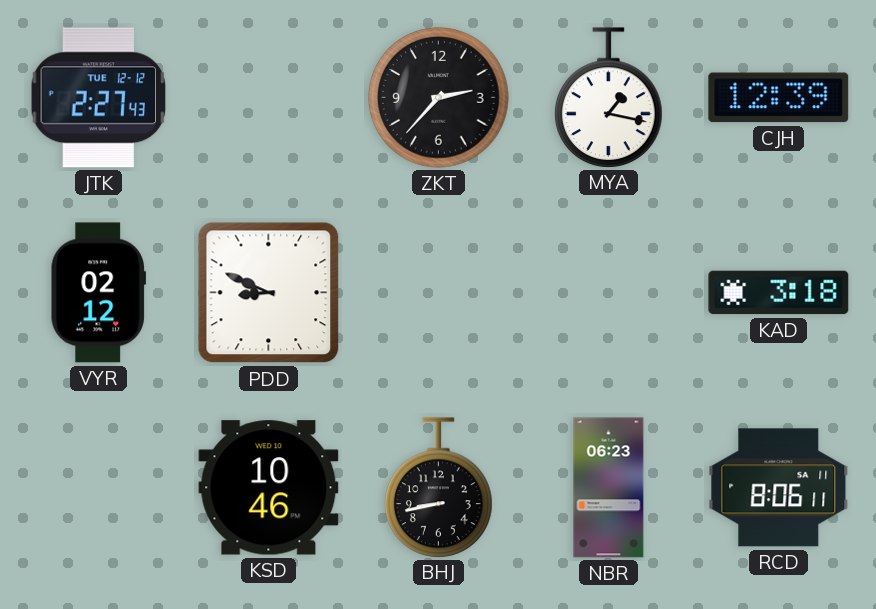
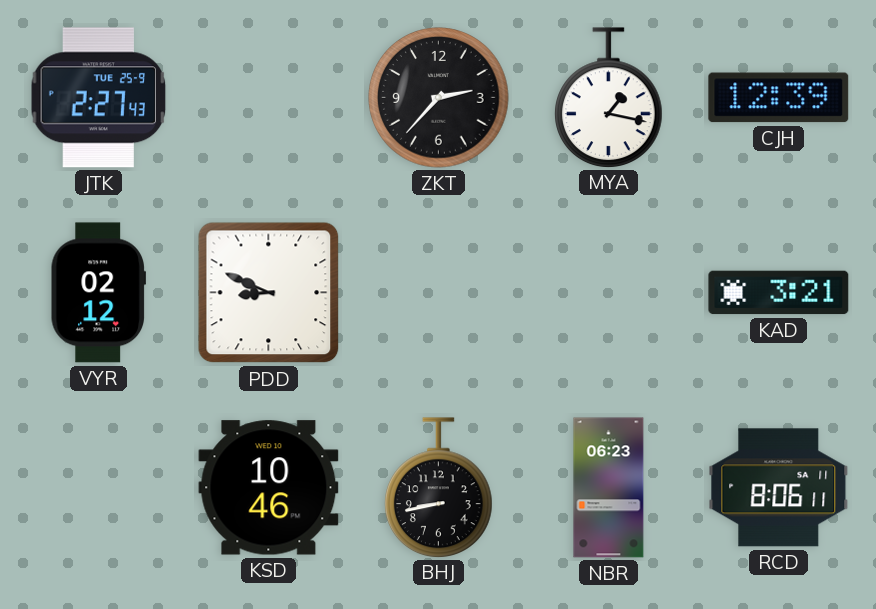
JTK date: TUE 12-12 -> TUE 25-9
KAD: 3:18 -> 3:21
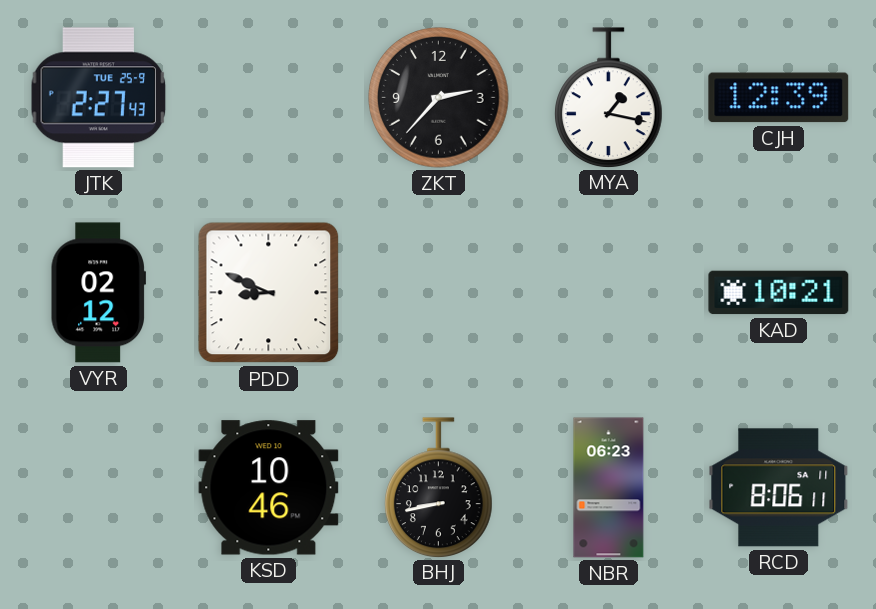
KAD: 3:21 -> 10:21
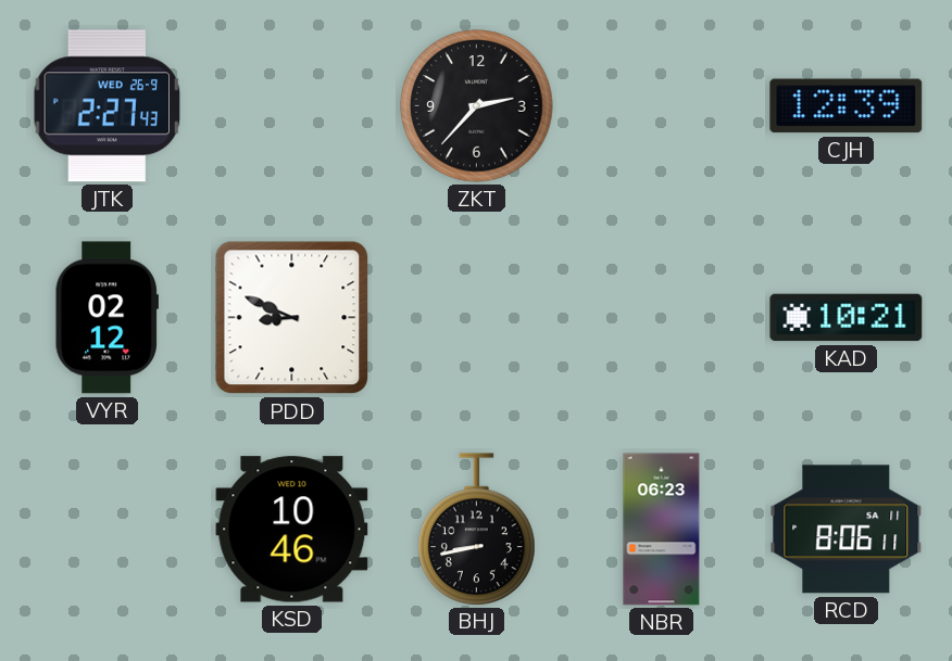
JTK date: TUE 25-9 -> WED 26-9
MYA: 1:17 -> none
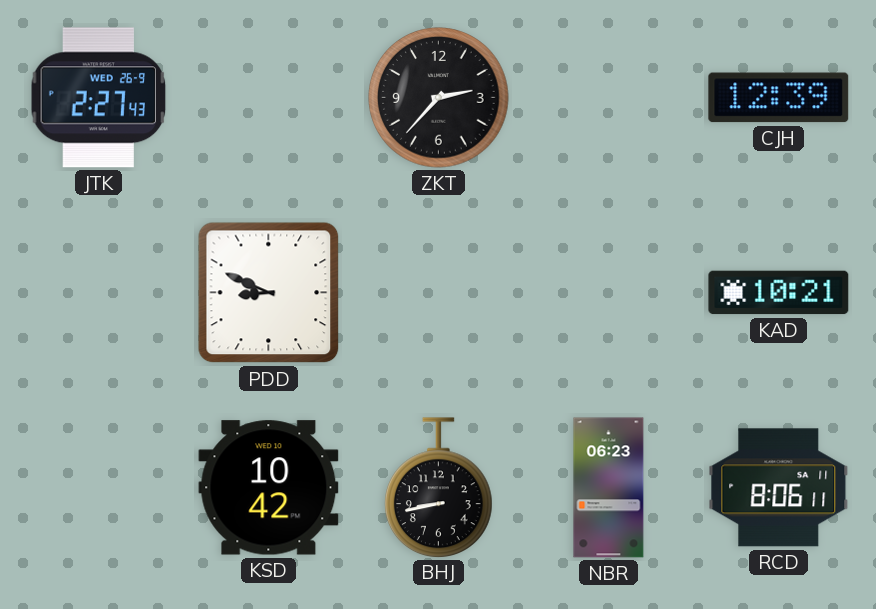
VYR: 02:12 -> none
KSD: 10:46 -> 10:42
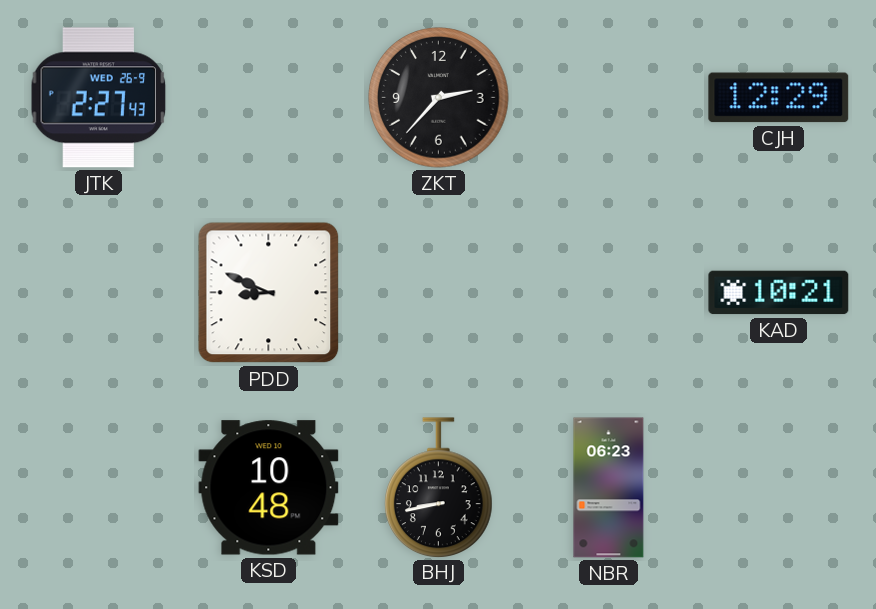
CJH: 12:39 -> 12:29
KSD: 10:42 -> 10:48
RCD: 8:06 -> none
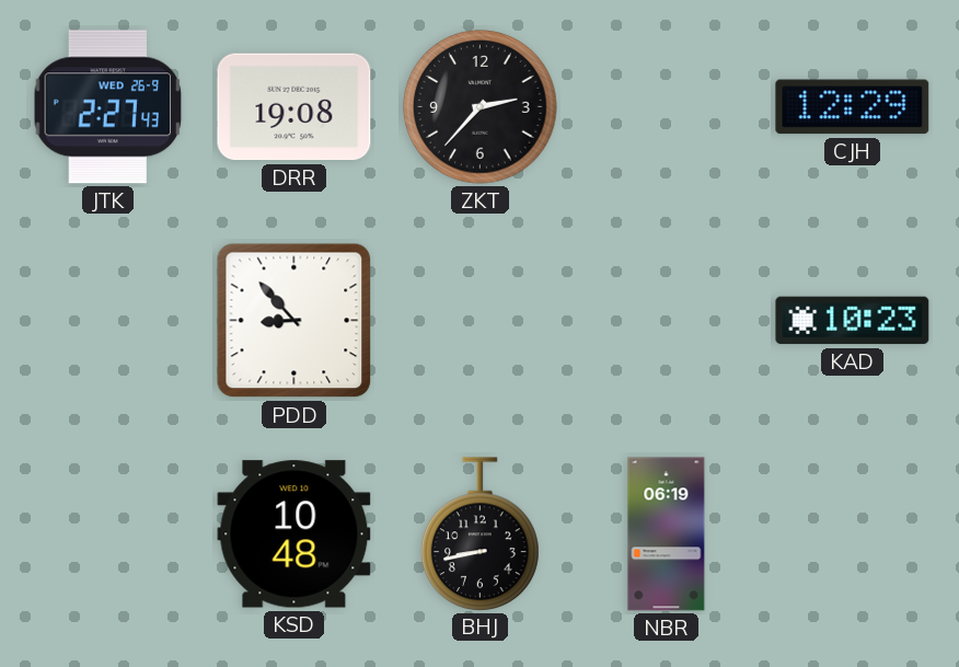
DRR: none -> 19:08
PDD: 8:49 -> 8:53
KAD: 10:21 -> 10:23
NBR: 06:23 -> 06:19
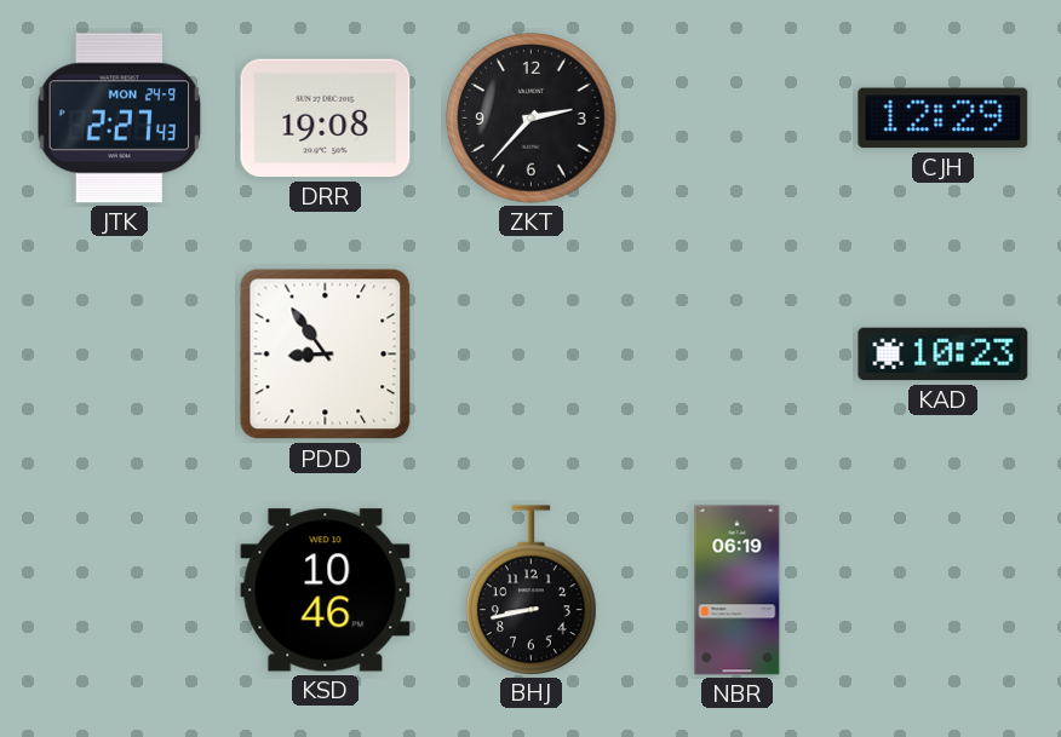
JTK date: WED 26-9 -> MON 24-9
PDD: 8:53 -> 8:54
KSD: 10:48 -> 10:46
